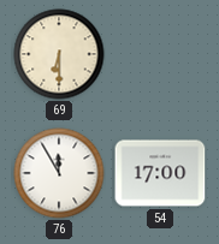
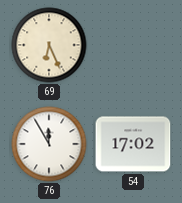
69: 6:30 -> 6:26
54: 17:00 -> 17:02
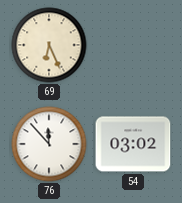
76: 11:55 -> 11:53
54: 17:02 -> 03:02
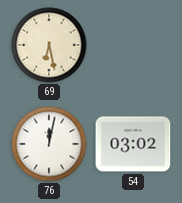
69: 6:26 -> 6:28
76: 11:53 -> 12:02
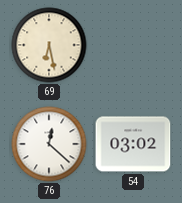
76: 12:02 -> 12:22
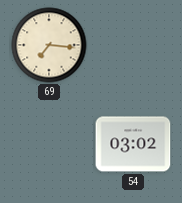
69: 6:28 -> 7:16
76: 12:22 -> none
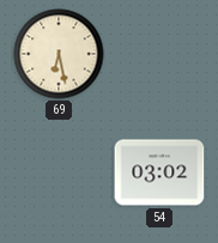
69: 7:16 -> 6:28
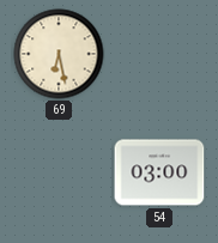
54: 03:02 -> 03:00
